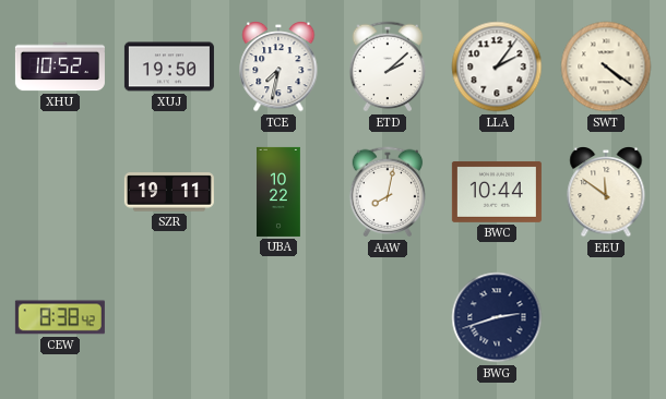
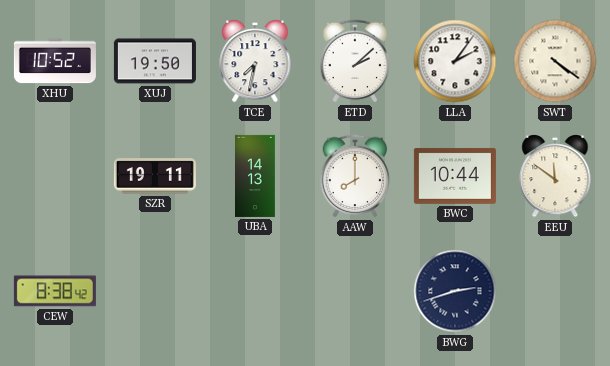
UBA: 10:22 -> 14:13
AAW: 8:02 -> 8:00
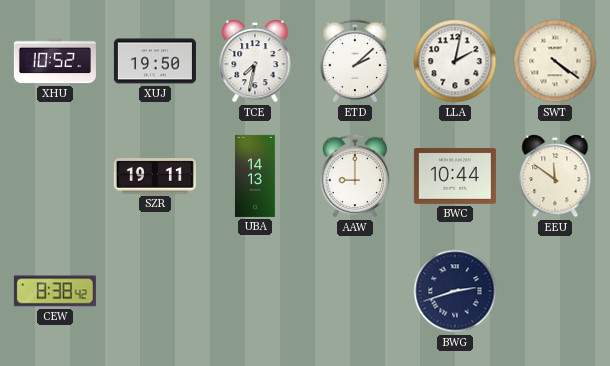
LLA: 2:06 -> 2:02
AAW: 8:00 -> 9:00
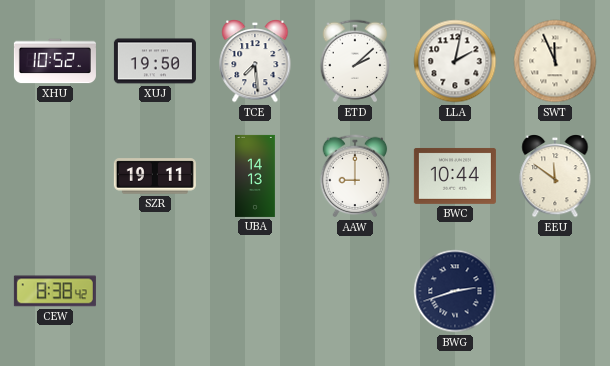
TCE: 7:32 -> 7:29
SWT: 4:21 -> 11:56
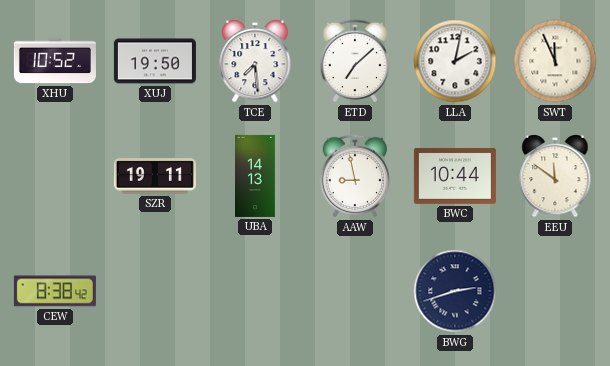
ETD: 2:08 -> 7:08
AAW: 9:00 -> 8:58
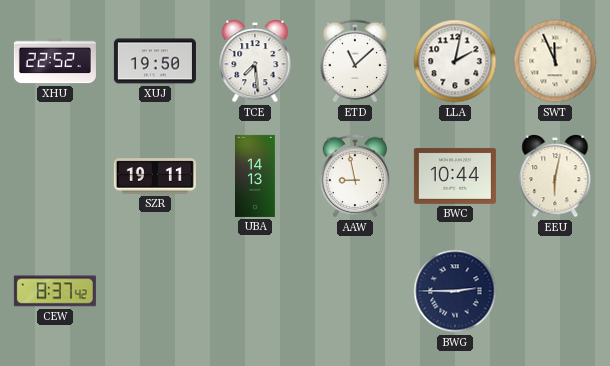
XHU: 10:52 -> 22:52
ETD: 7:08 -> 11:08
EEU: 11:51 -> 6:02
CEW: 8:38 -> 8:37
BWG: 2:42 -> 2:45
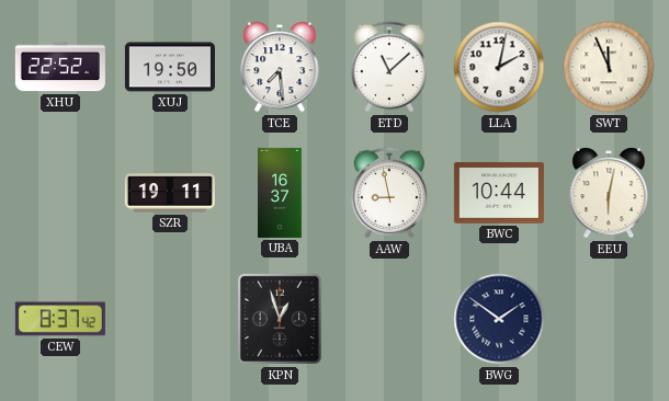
UBA: 14:13 -> 16:37
KPN: none -> 12:57
BWG: 2:45 -> 1:51
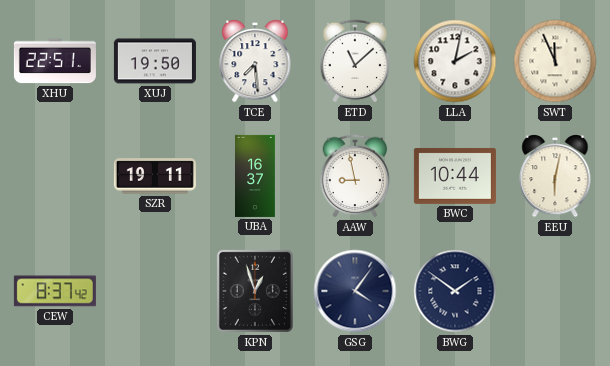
XHU: 22:52 -> 22:51
GSG: none -> 4:06
